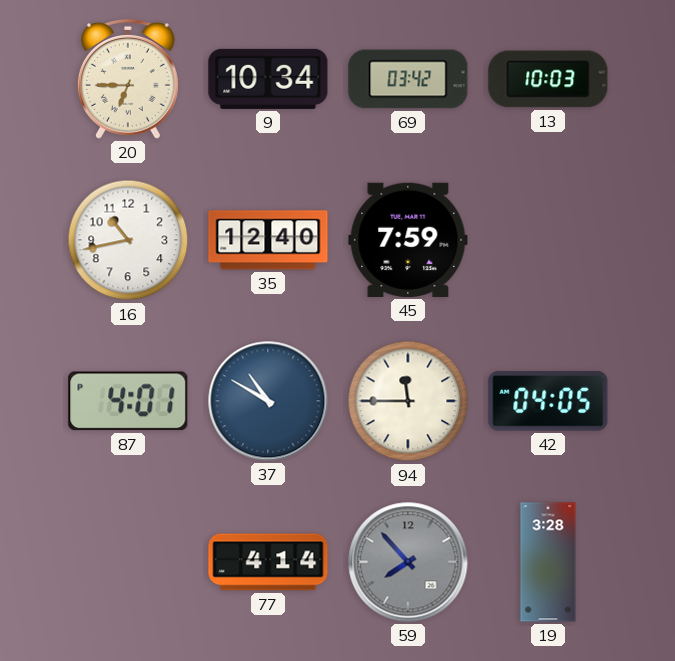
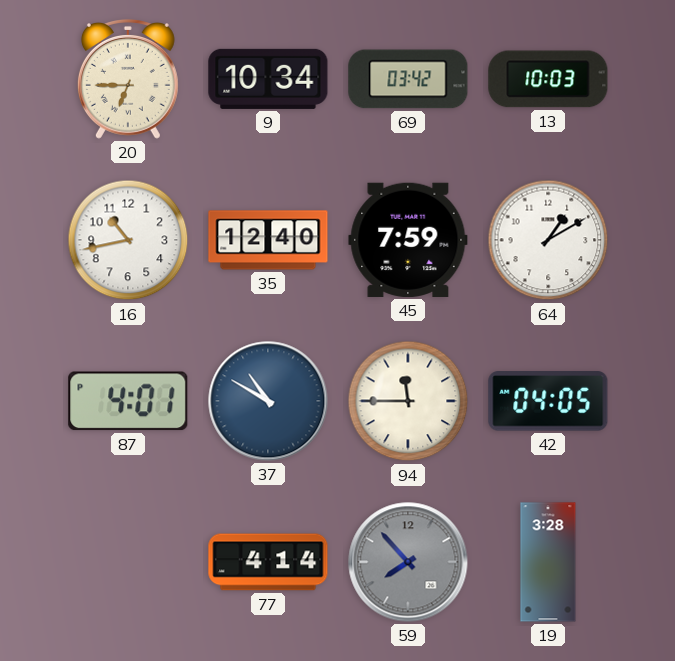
64: none -> 1:10
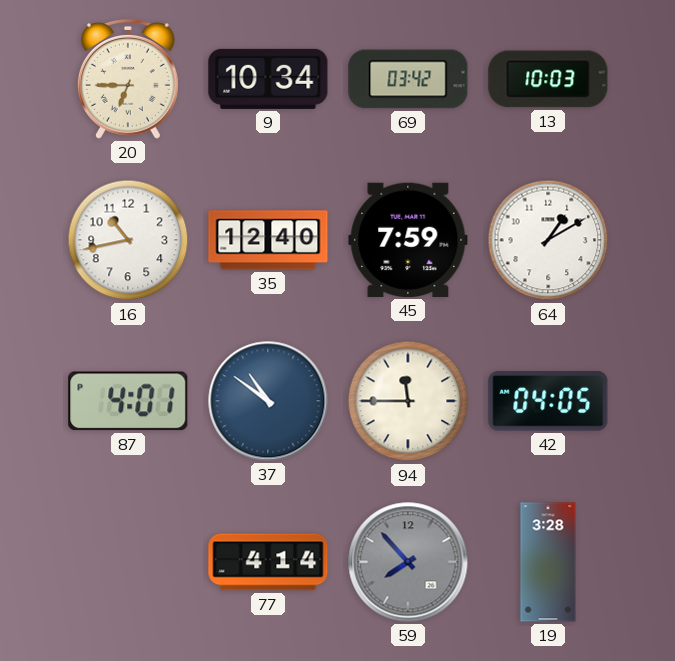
37: 10:50 -> 10:51
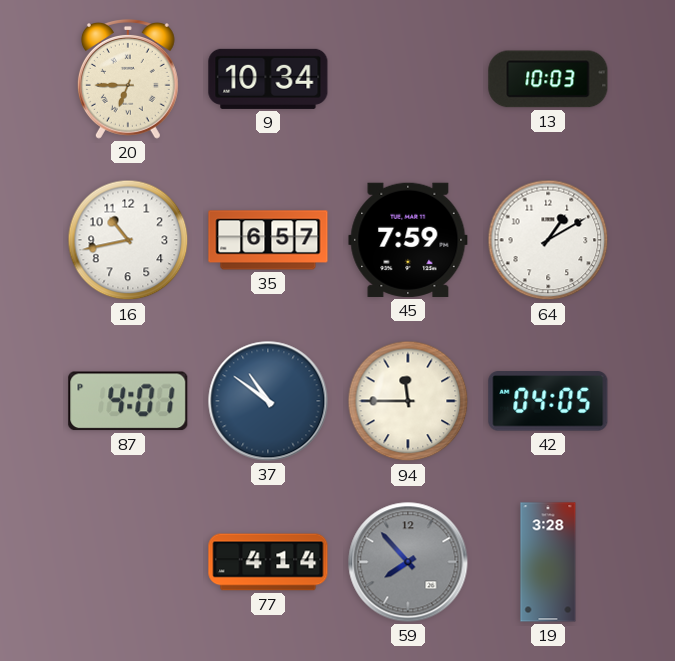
69: 03:42 -> none
35: 12:40 -> 6:57
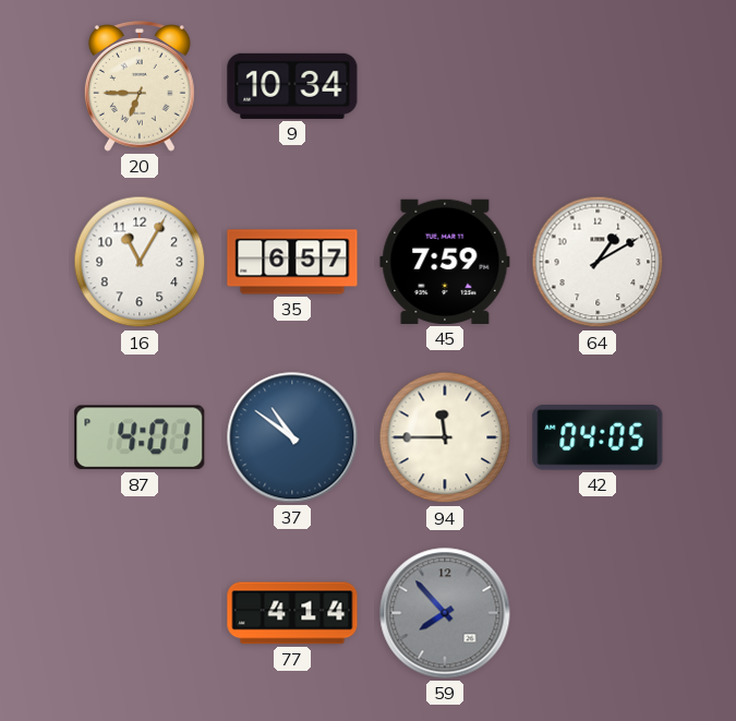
13: 10:03 -> none
16: 10:43 -> 11:05
19: 3:28 -> none
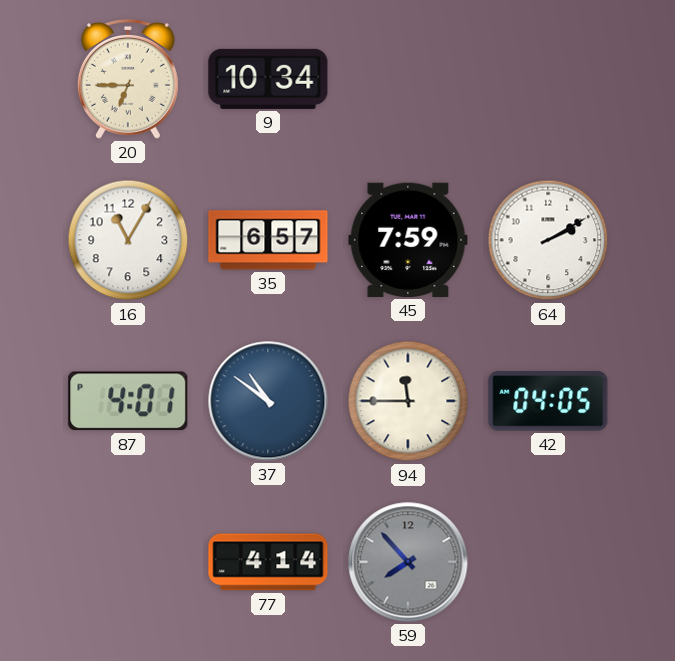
64: 1:10 -> 2:10
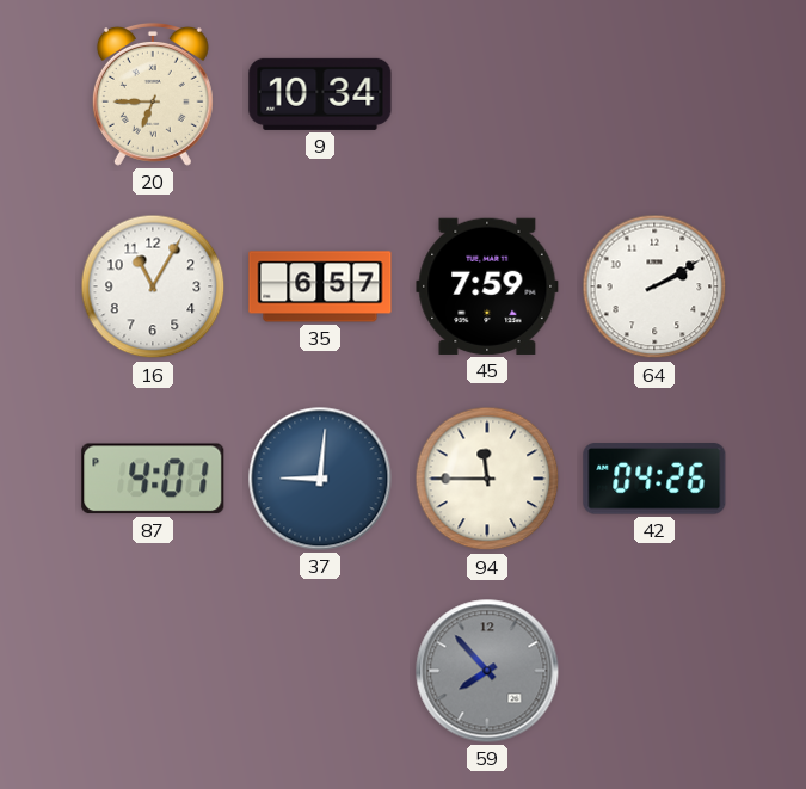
37: 10:51 -> 9:01
42: 04:05 -> 04:26
77: 4:14 -> none
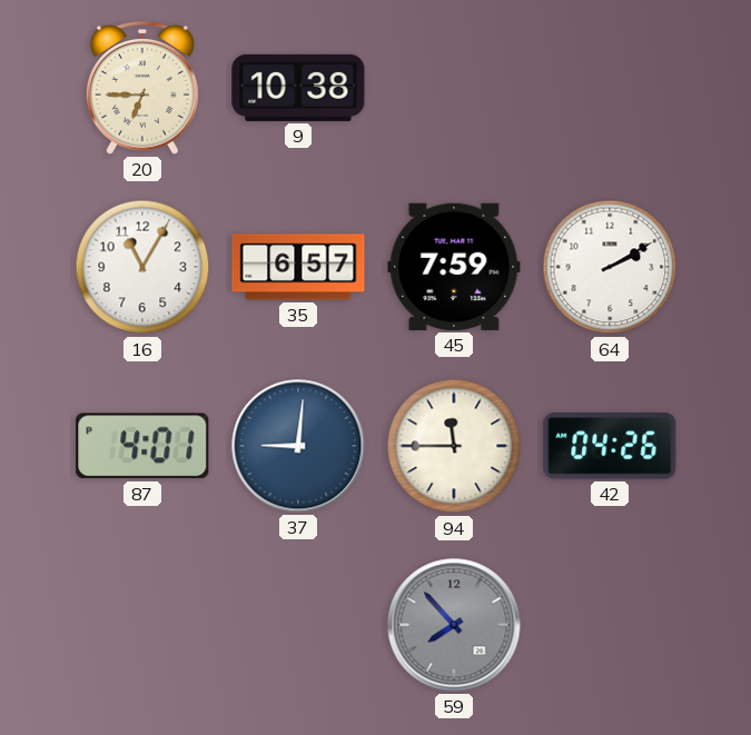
9: 10:34 -> 10:38
